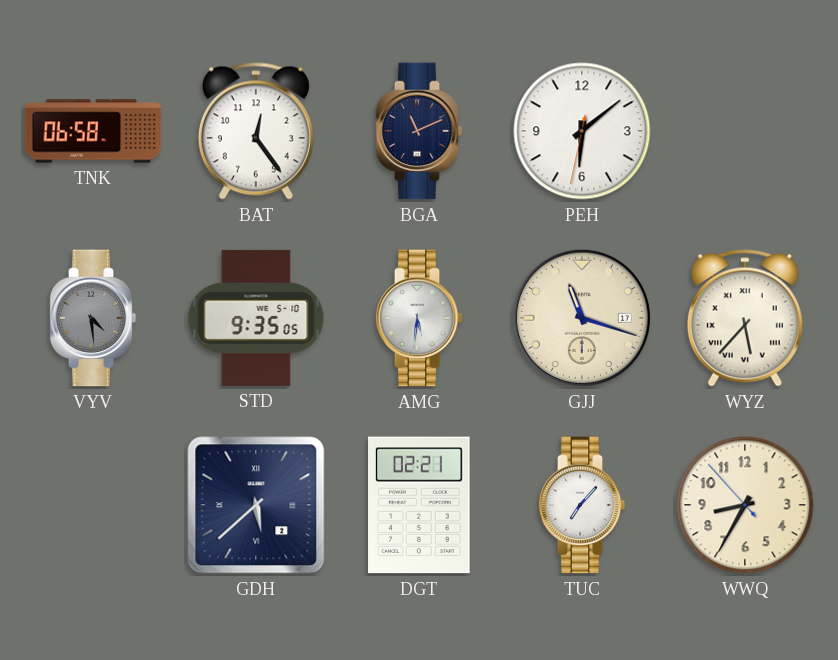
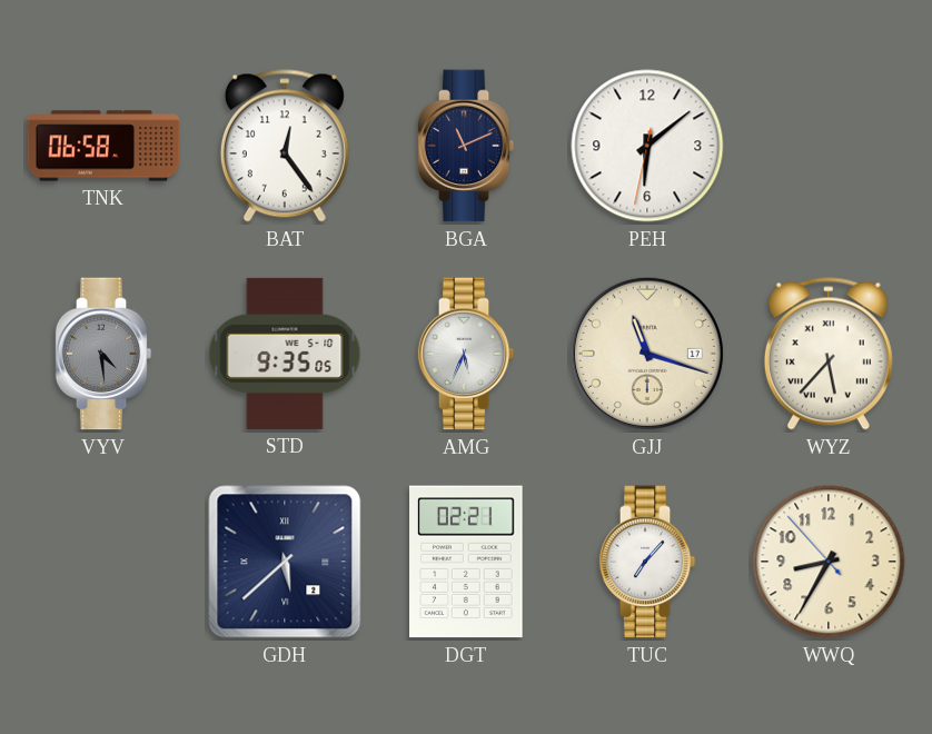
AMG: 5:31 -> 5:34
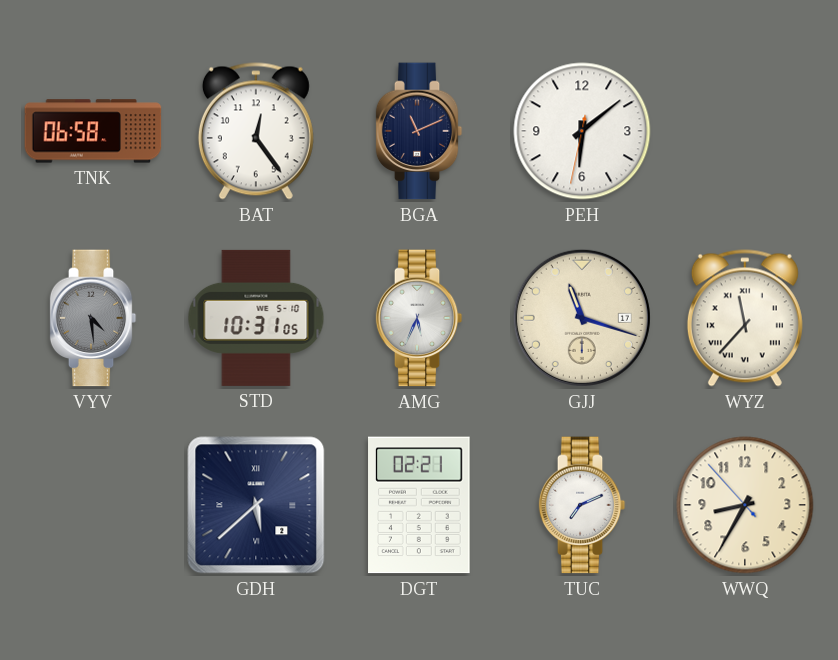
STD: 9:35 -> 10:31
WYZ: 5:37 -> 11:37
TUC: 7:07 -> 7:11
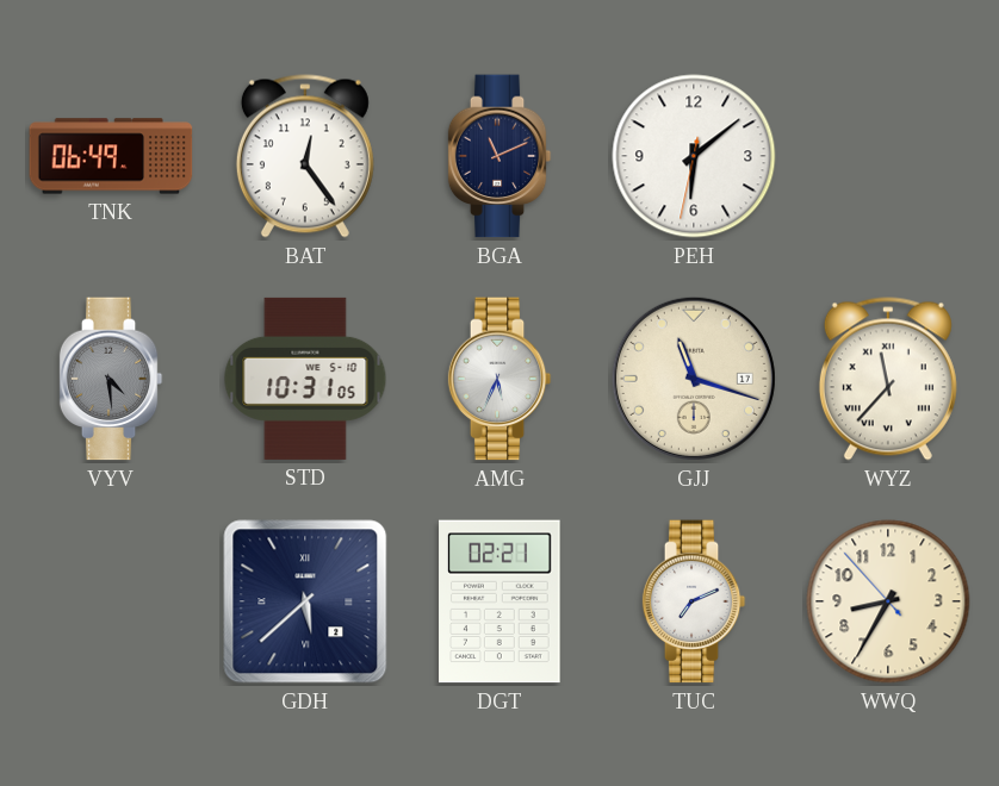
TNK: 06:58 -> 06:49
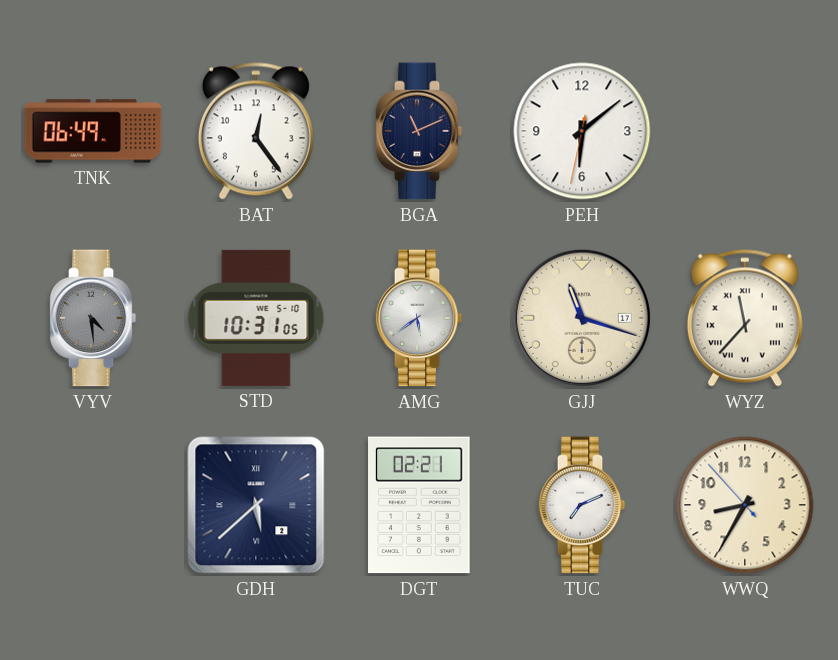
AMG: 5:34 -> 5:39
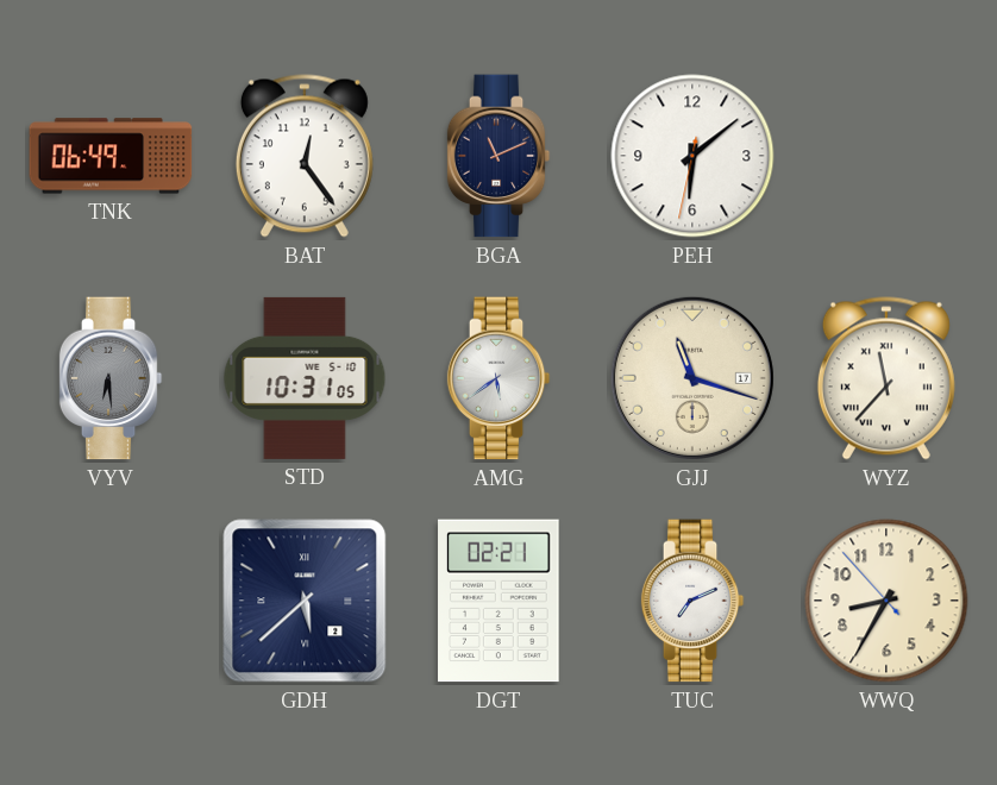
VYV: 4:29 -> 6:29
